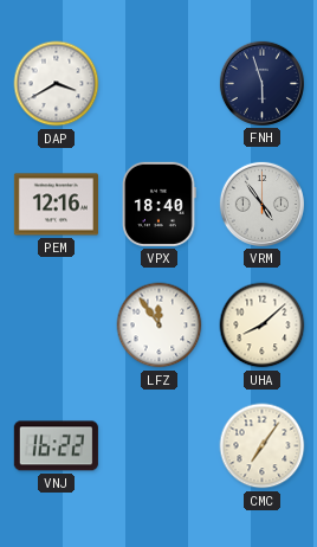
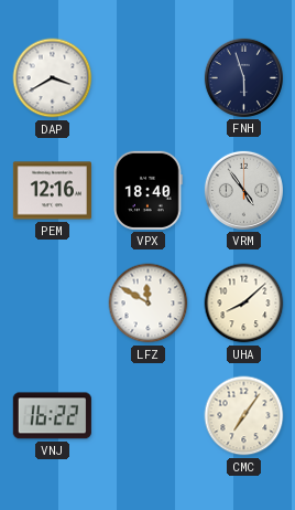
LFZ: 11:54 -> 11:50
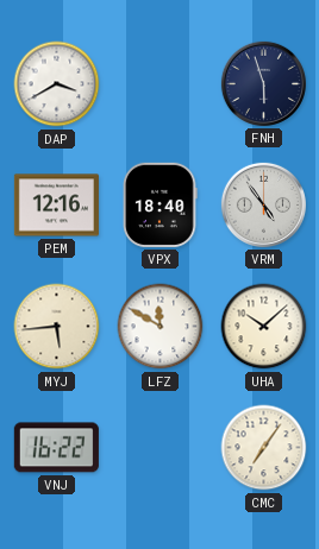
MYJ: none -> 5:44
UHA: 8:08 -> 10:08
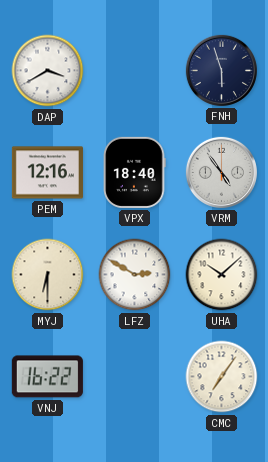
MYJ: 5:44 -> 6:30
LFZ: 11:50 -> 2:50
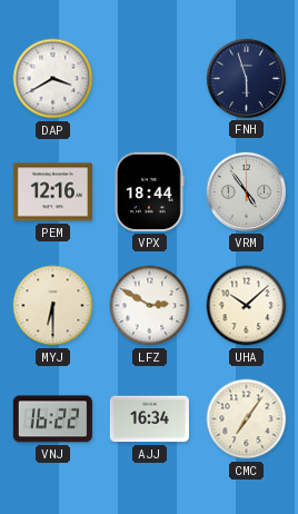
VPX: 18:40 -> 18:44
AJJ: none -> 16:34
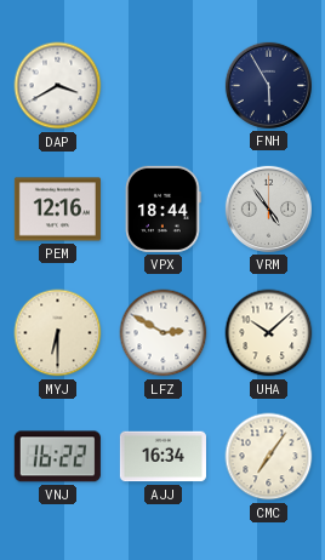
FNH: 5:57 -> 5:55
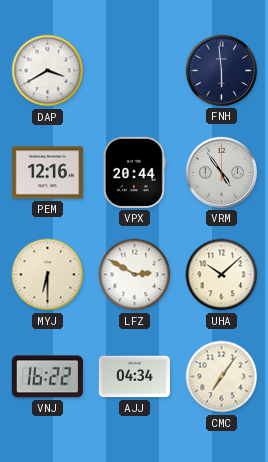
FNH: 5:55 -> 5:59
VPX: 18:44 -> 20:44
AJJ: 16:34 -> 04:34
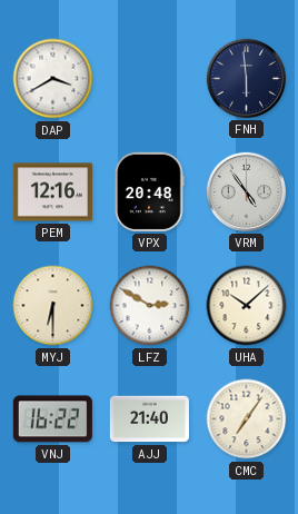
VPX: 20:44 -> 20:48
AJJ: 04:34 -> 21:40
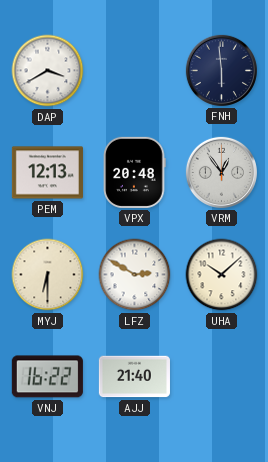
PEM: 12:16 -> 12:13
VRM: 4:54 -> 12:54
CMC: 7:06 -> none
